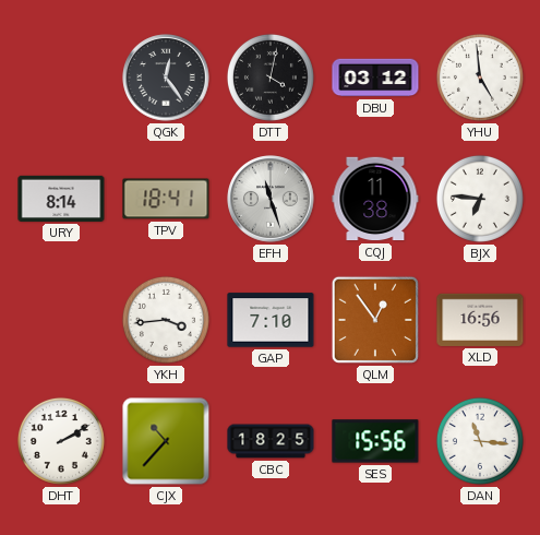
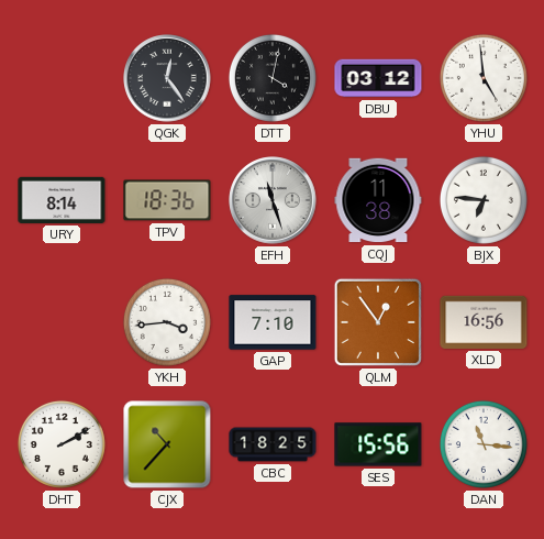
TPV: 18:41 -> 18:36
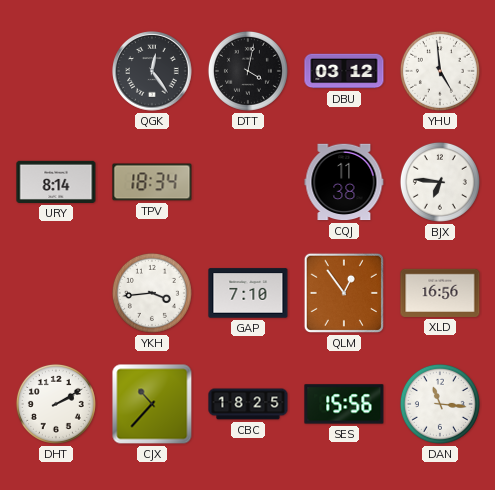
TPV: 18:36 -> 18:34
EFH: 11:27 -> none
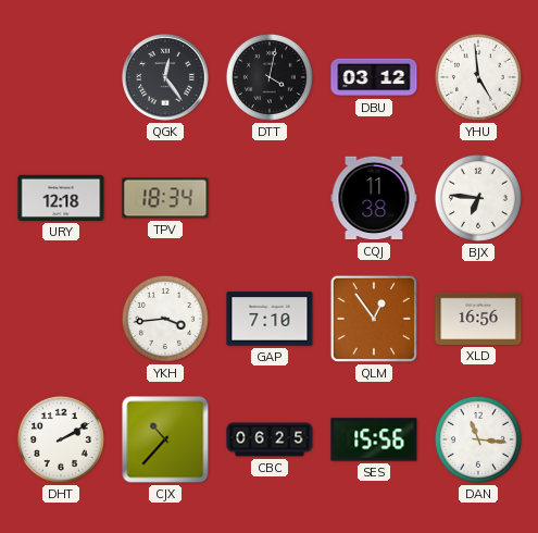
URY: 8:14 -> 12:18
CBC: 18:25 -> 06:25
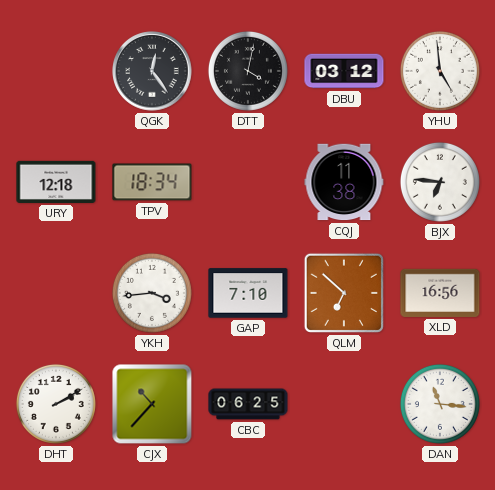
QLM: 12:54 -> 6:52
SES: 15:56 -> none
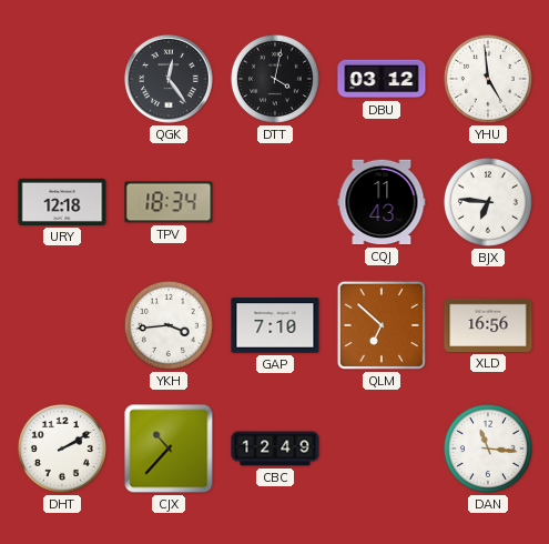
CQJ: 11:38 -> 11:43
CBC: 06:25 -> 12:49
